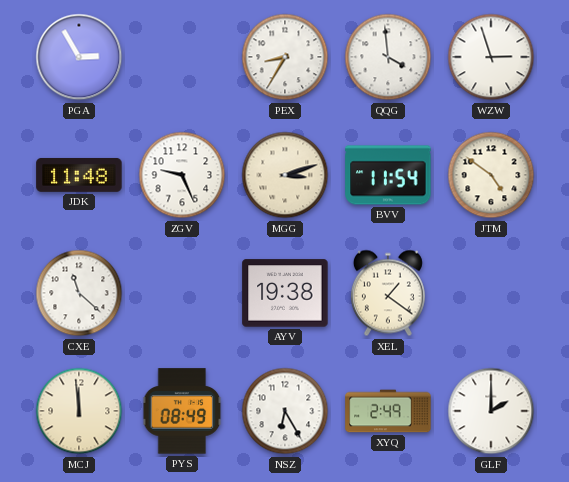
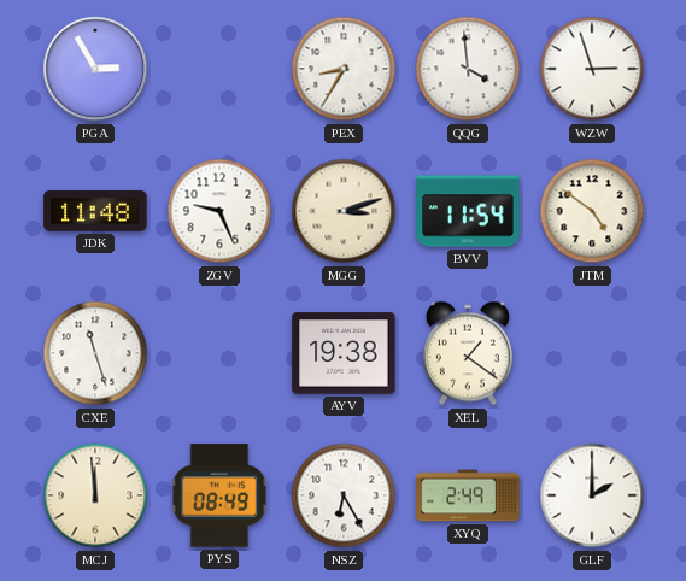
CXE: 11:22 -> 11:27
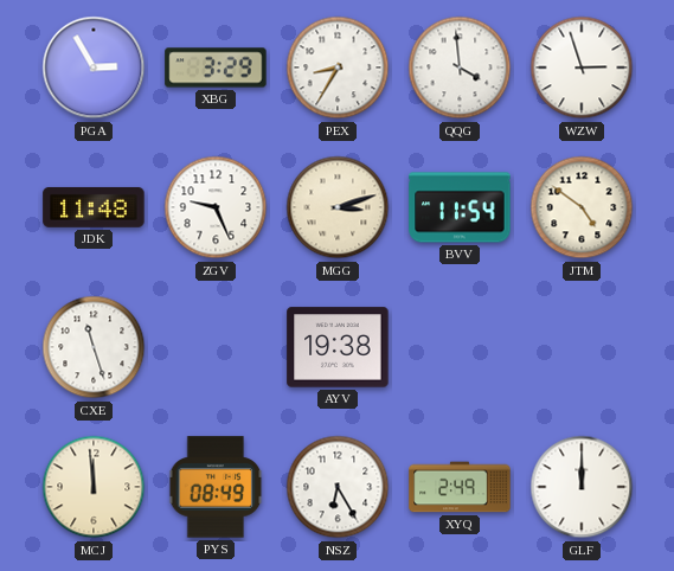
XBG: none -> 3:29
XEL: 1:21 -> none
GLF: 2:00 -> 12:00
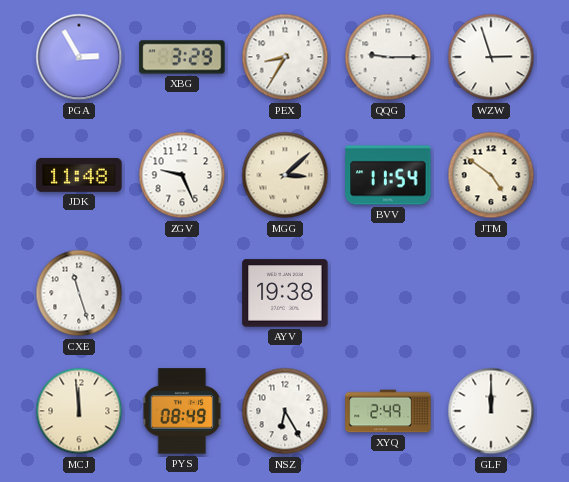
QQG: 3:59 -> 9:15
MGG: 3:12 -> 3:08
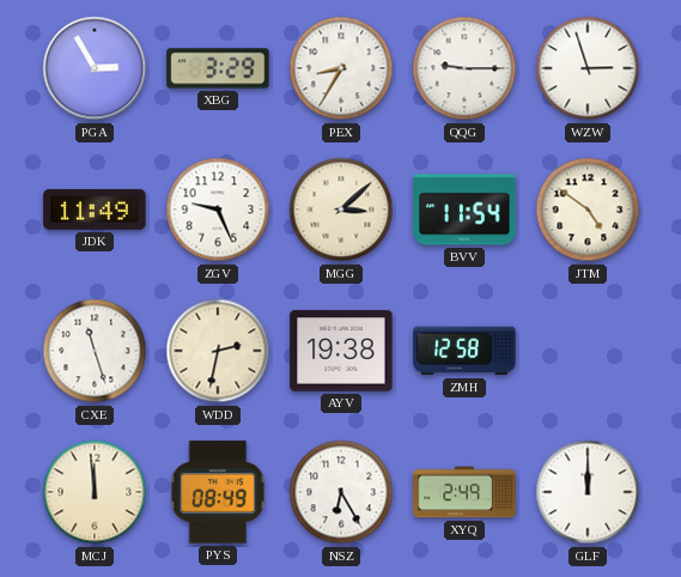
JDK: 11:48 -> 11:49
WDD: none -> 2:32
ZMH: none -> 12:58
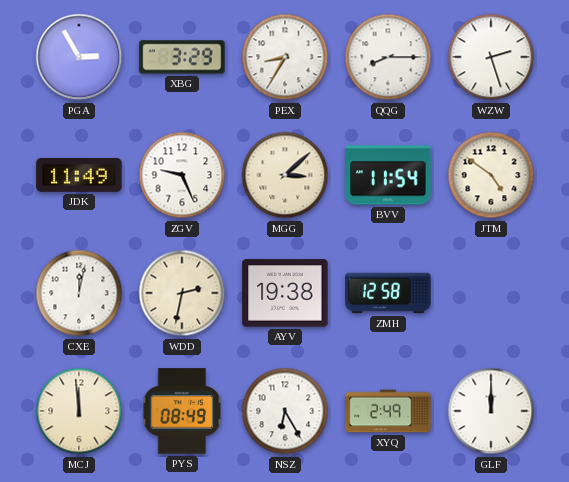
QQG: 9:15 -> 8:15
WZW: 2:57 -> 2:27
CXE: 11:27 -> 12:02
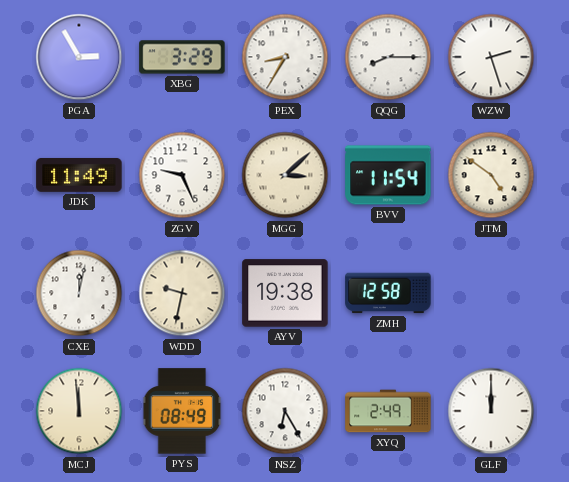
WDD: 2:32 -> 9:32
